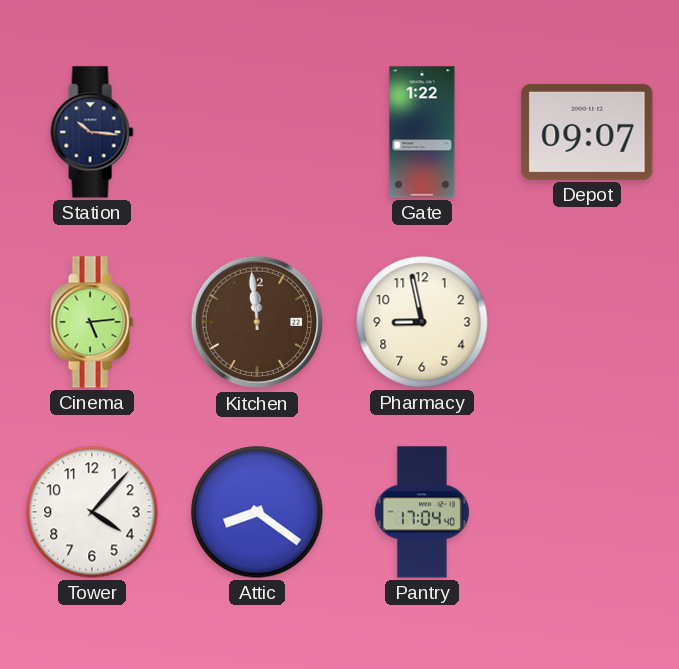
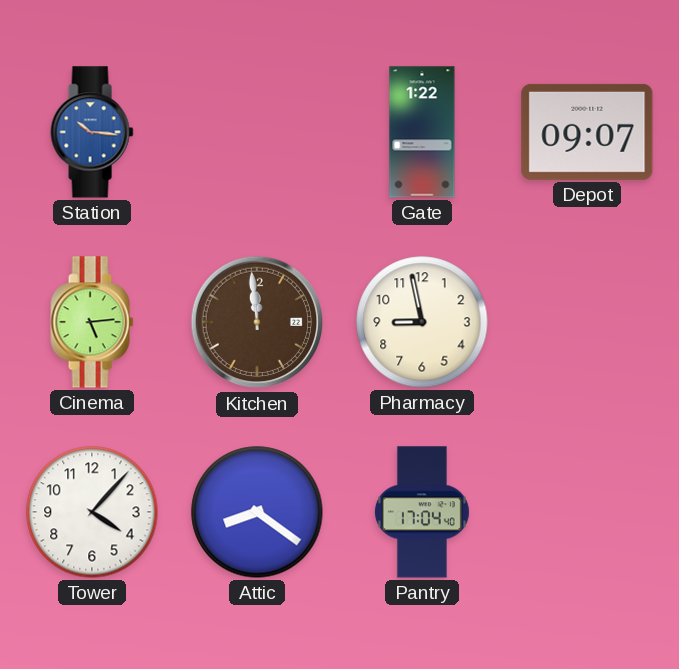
Station dial: navy -> blue
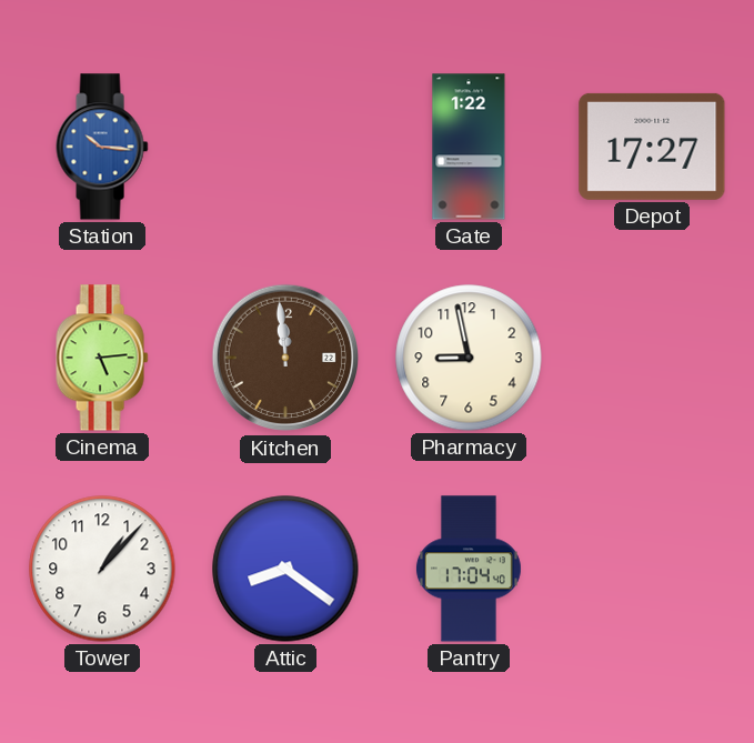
Depot: 09:07 -> 17:27
Tower: 4:07 -> 1:07
